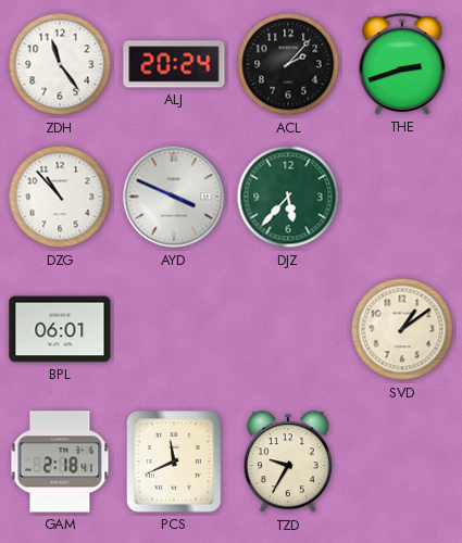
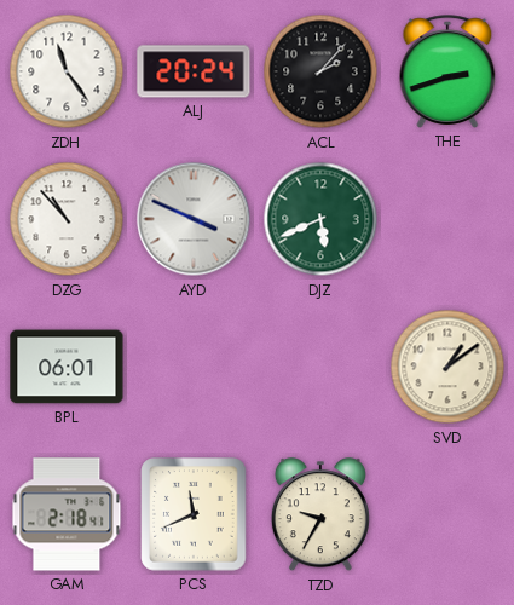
DJZ: 5:37 -> 5:41
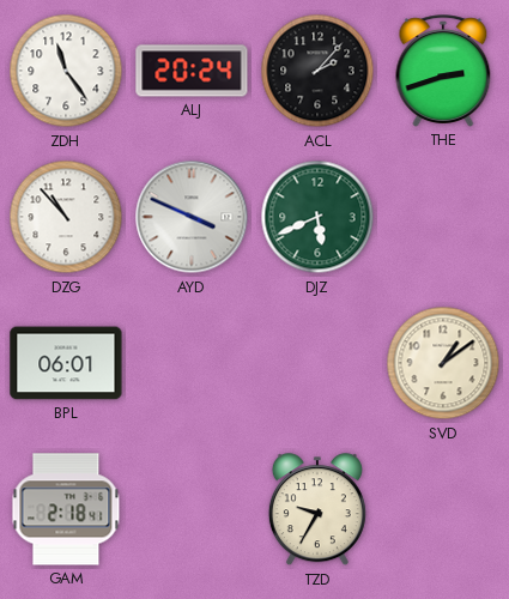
PCS: 11:41 -> none
